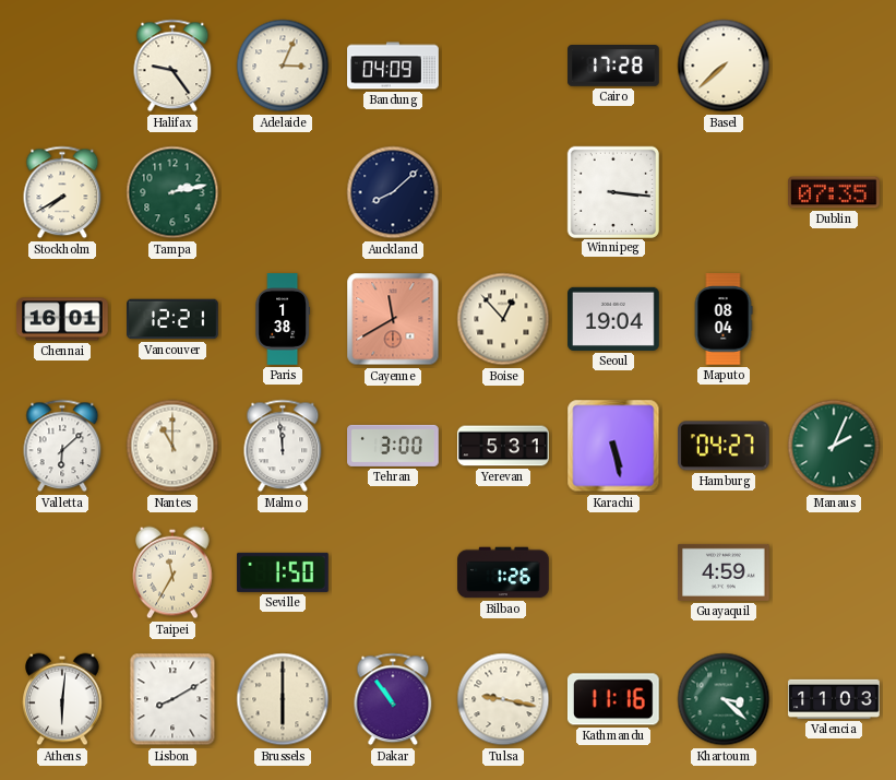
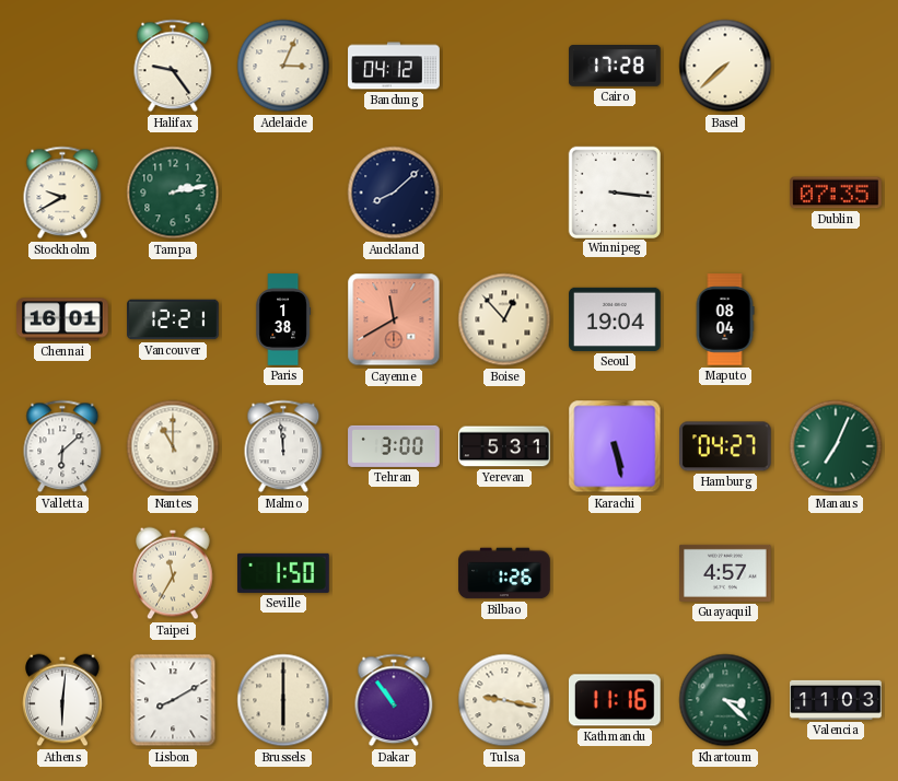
Bandung: 04:09 -> 04:12
Stockholm: 7:40 -> 9:40
Manaus: 2:04 -> 7:04
Guayaquil: 4:59 -> 4:57
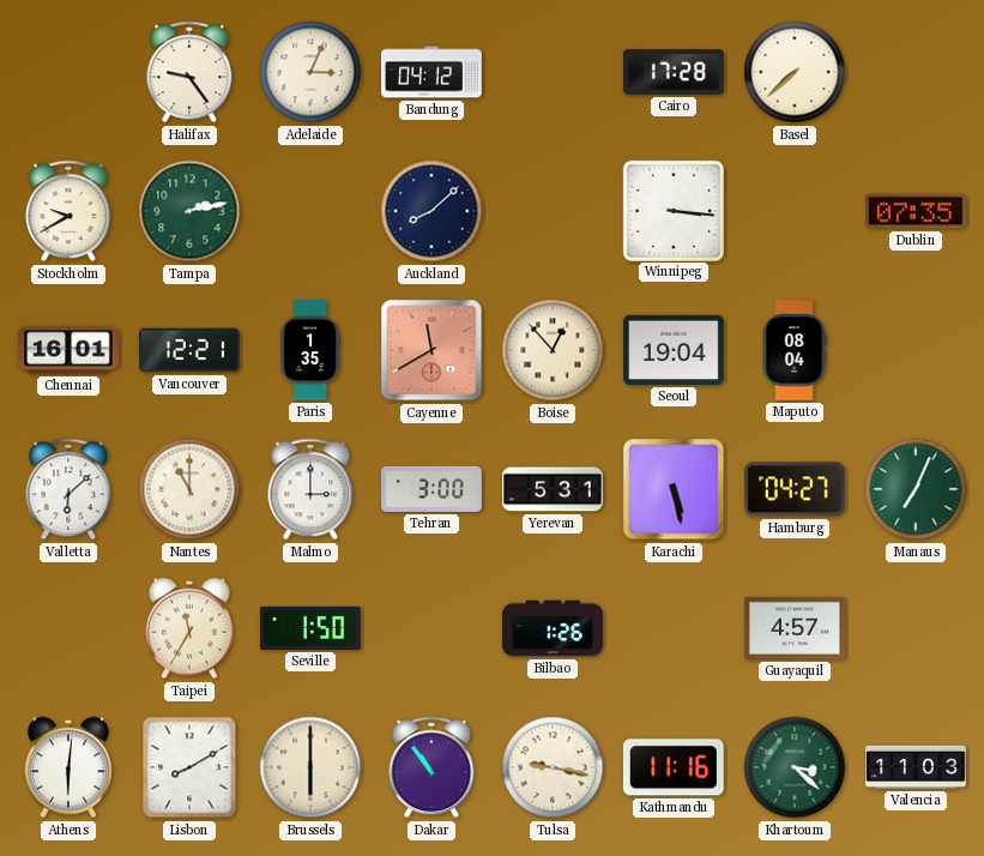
Paris: 1:38 -> 1:35
Malmo: 11:59 -> 3:00
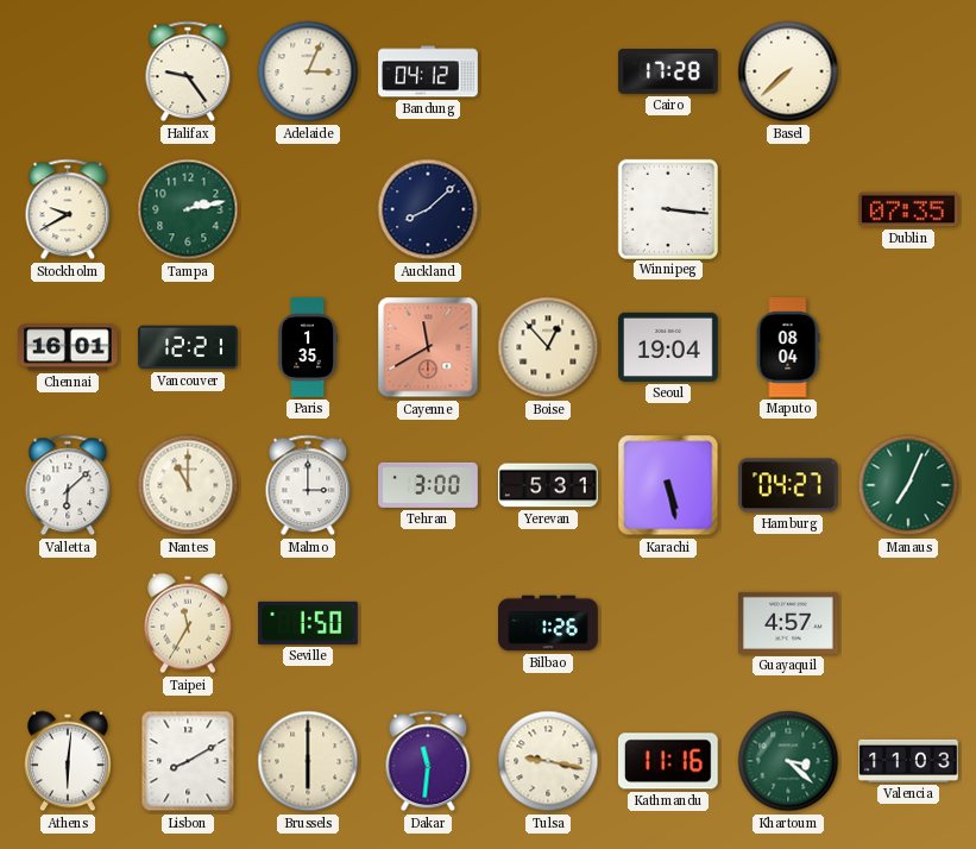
Dakar: 10:54 -> 11:31
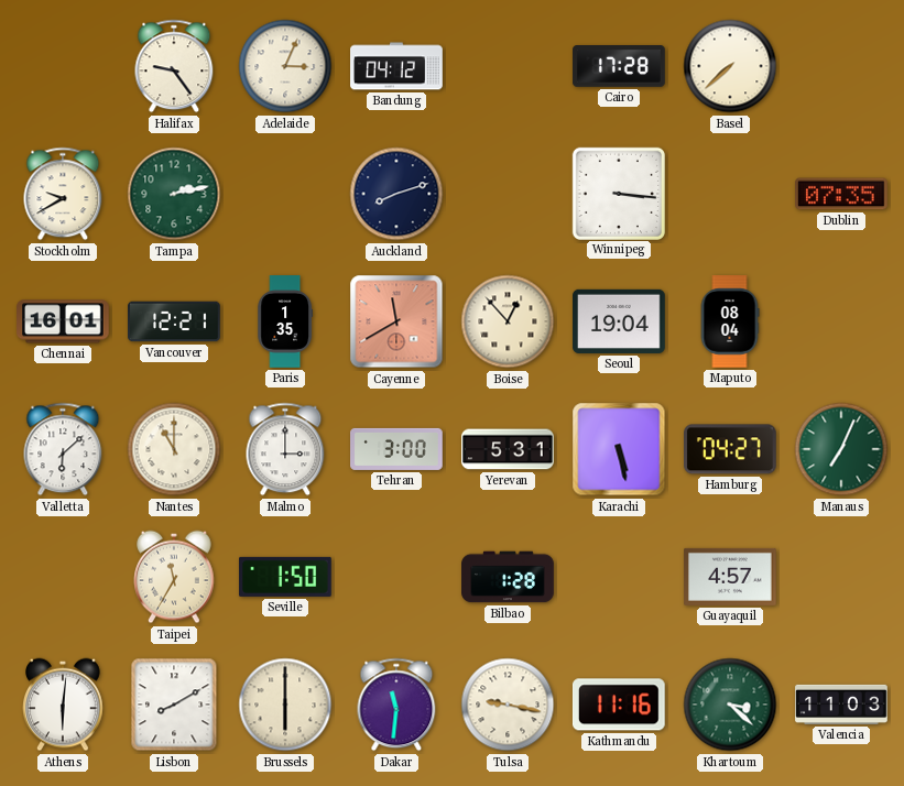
Auckland: 8:08 -> 8:12
Bilbao: 1:26 -> 1:28
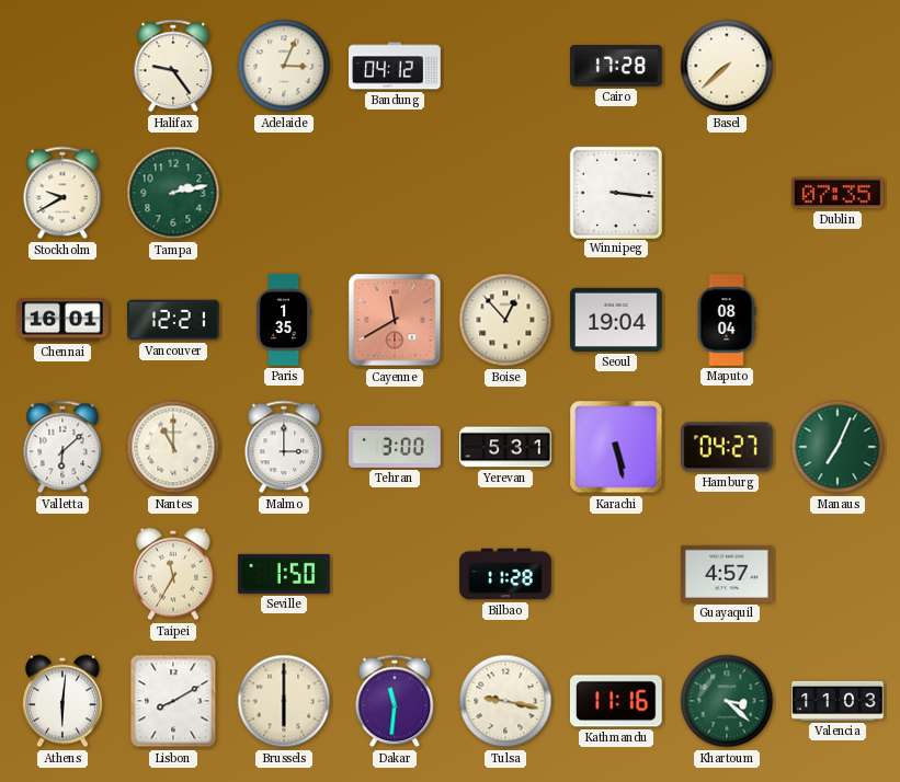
Auckland: 8:12 -> none
Bilbao: 1:28 -> 11:28
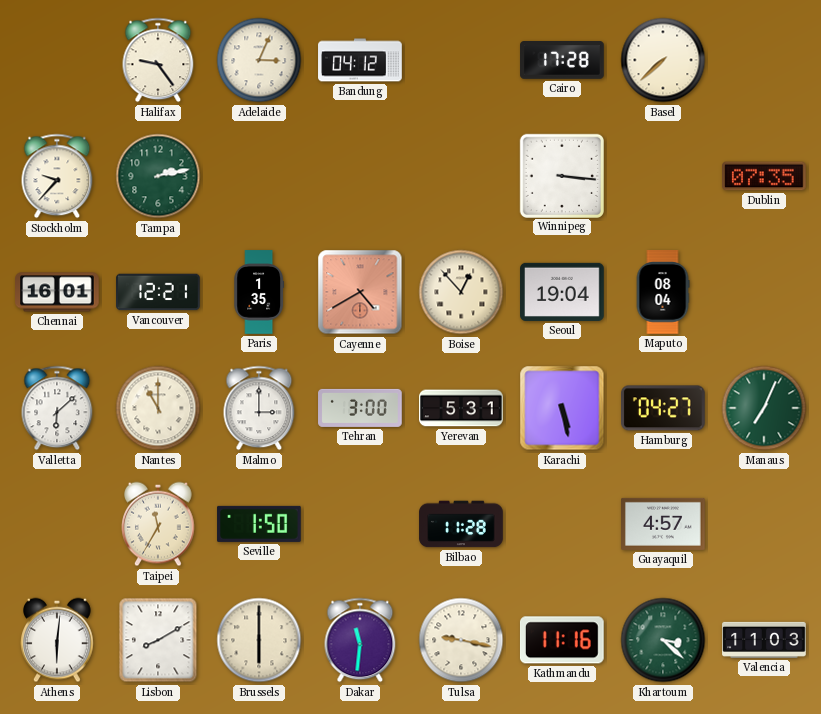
Stockholm: 9:40 -> 9:37
Cayenne: 11:40 -> 4:40
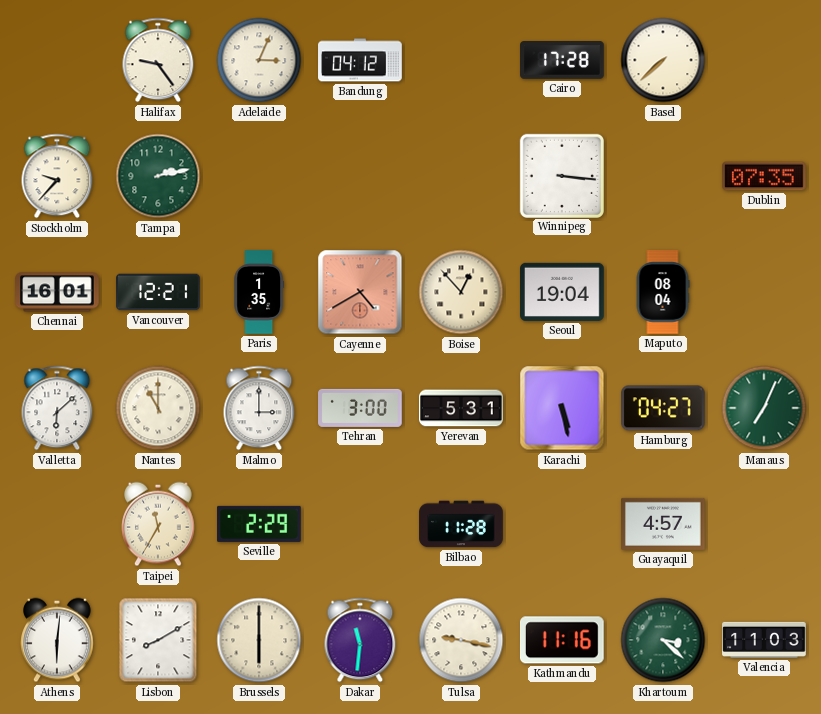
Seville: 1:50 -> 2:29
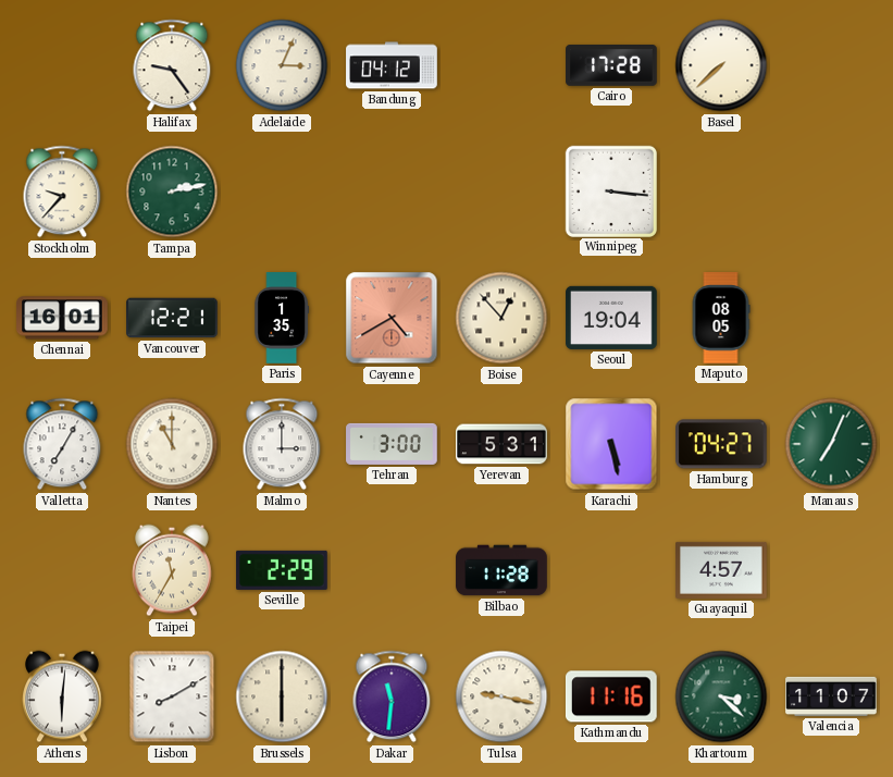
Dublin: 07:35 -> none
Maputo: 08:04 -> 08:05
Valletta: 6:08 -> 7:05
Valencia: 11:03 -> 11:07
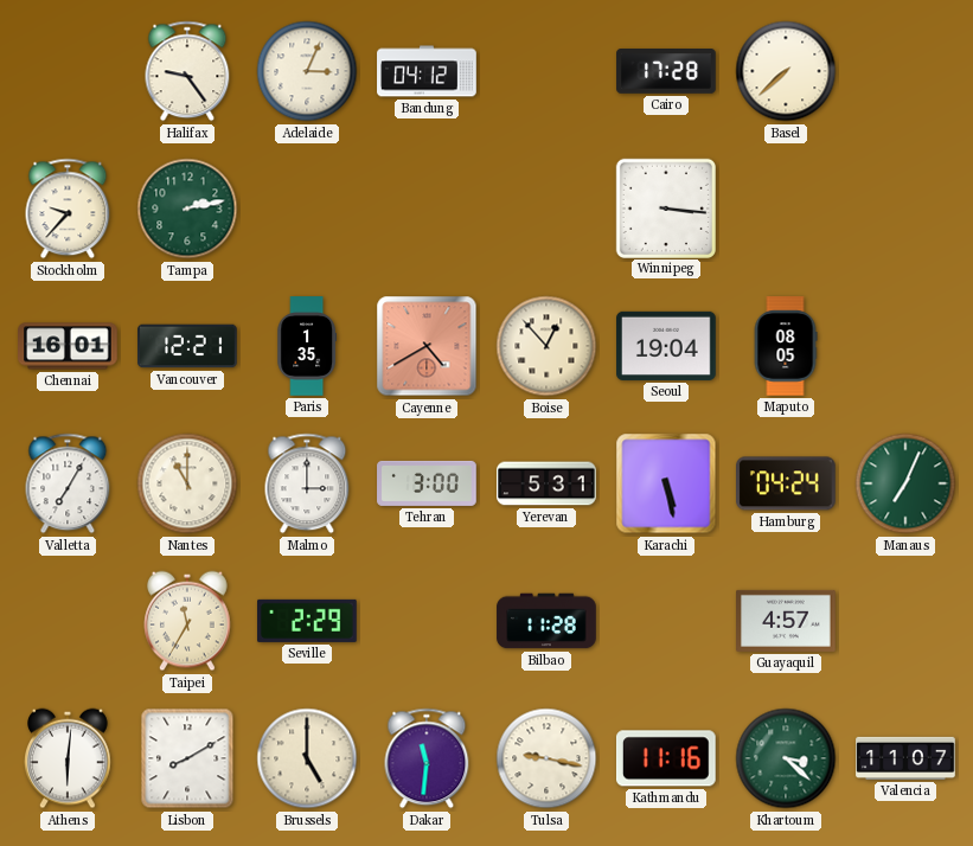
Hamburg: 04:27 -> 04:24
Brussels: 6:00 -> 5:00
